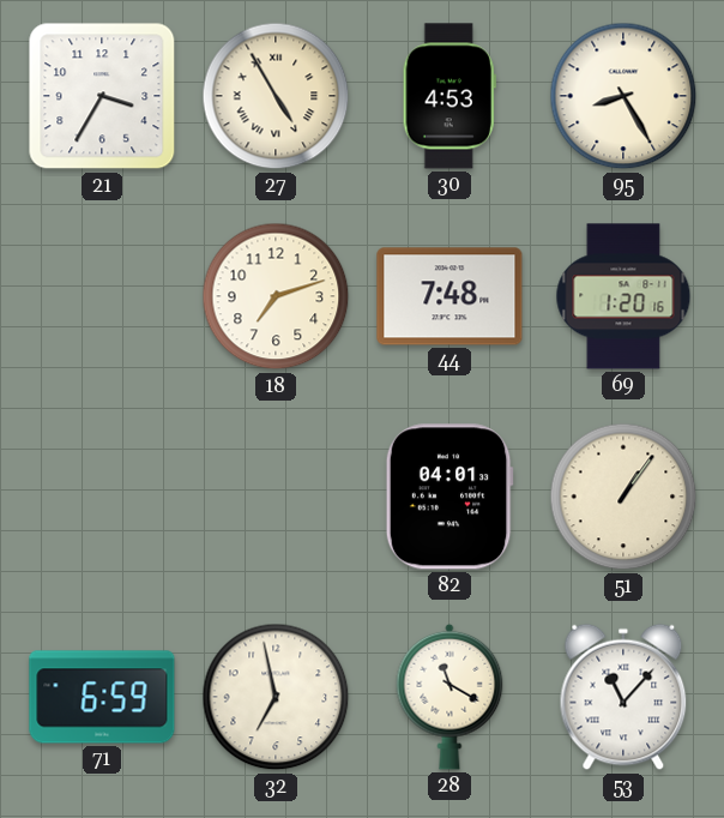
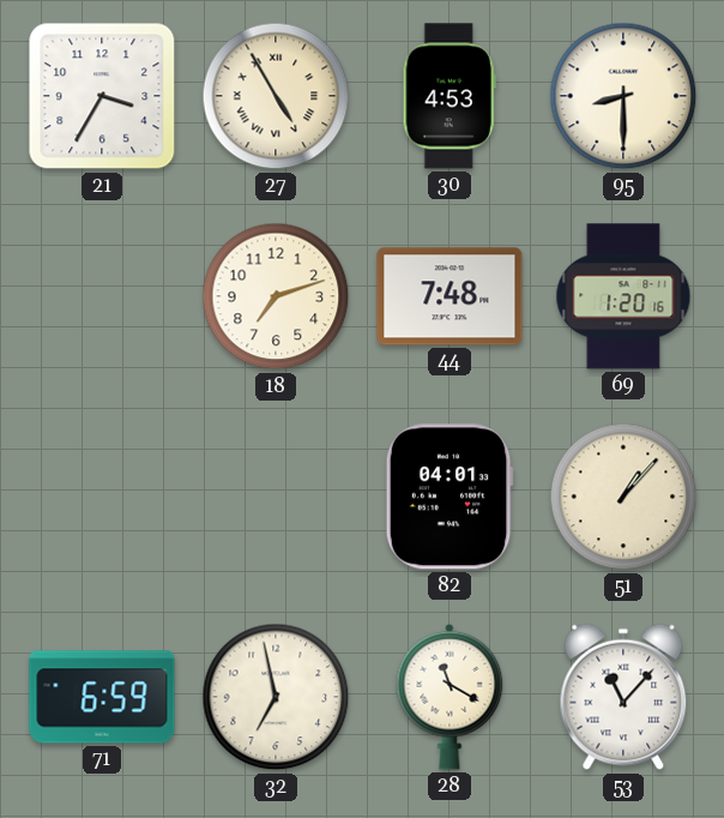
95: 8:25 -> 8:30
51: 1:06 -> 1:07
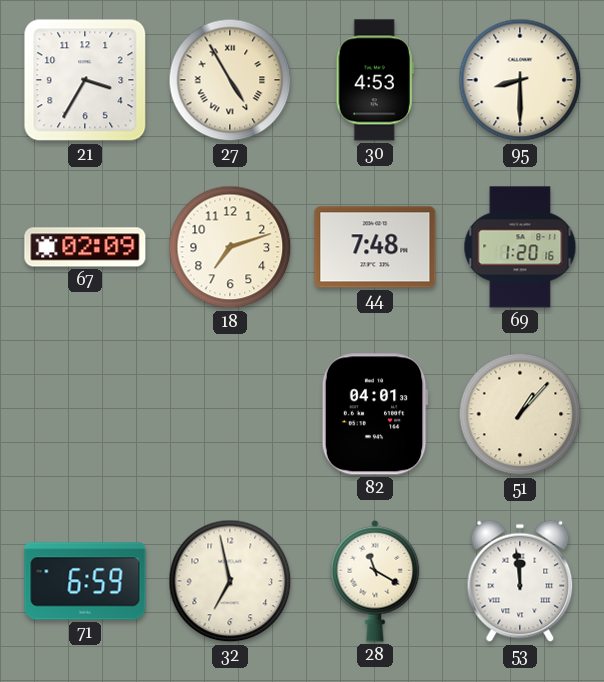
67: none -> 02:09
53: 11:07 -> 11:59
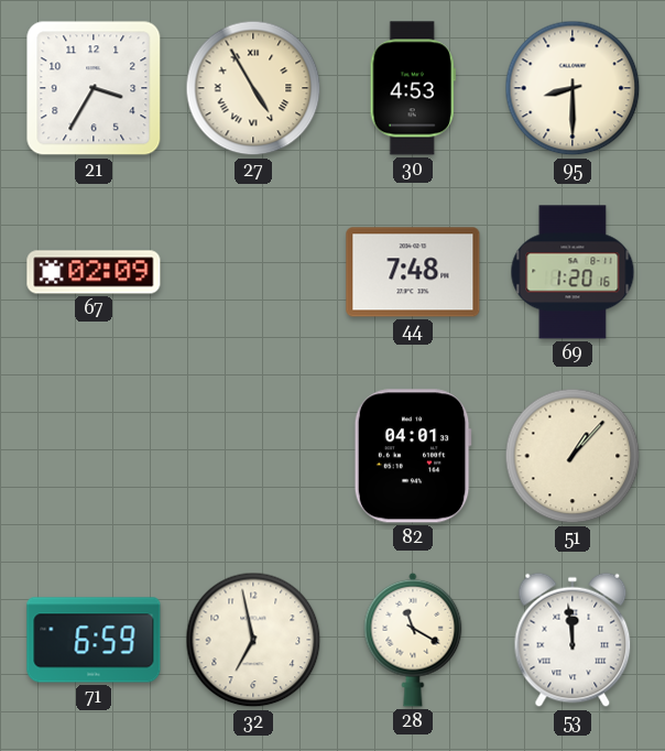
18: 7:12 -> none
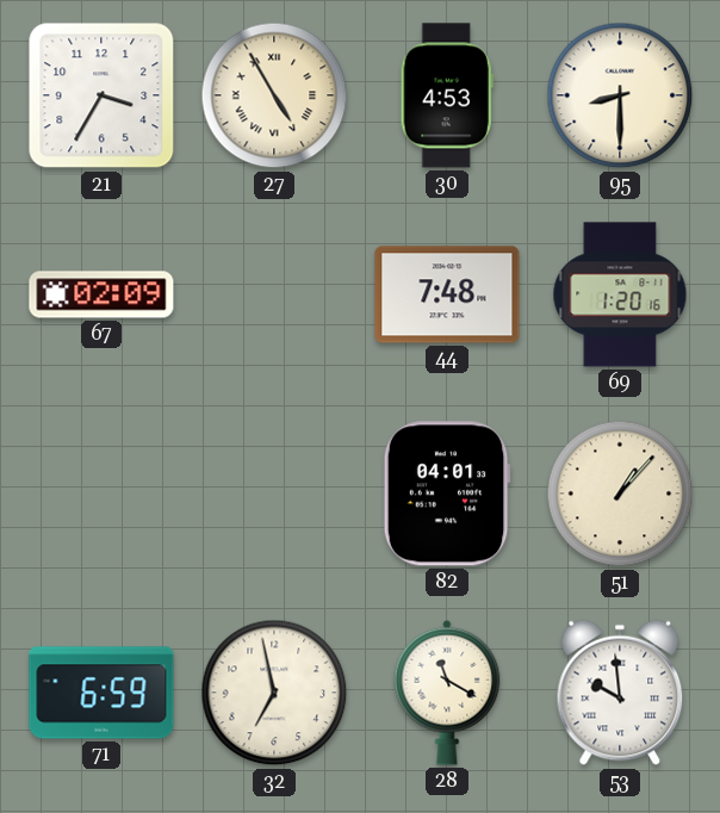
53: 11:59 -> 9:59
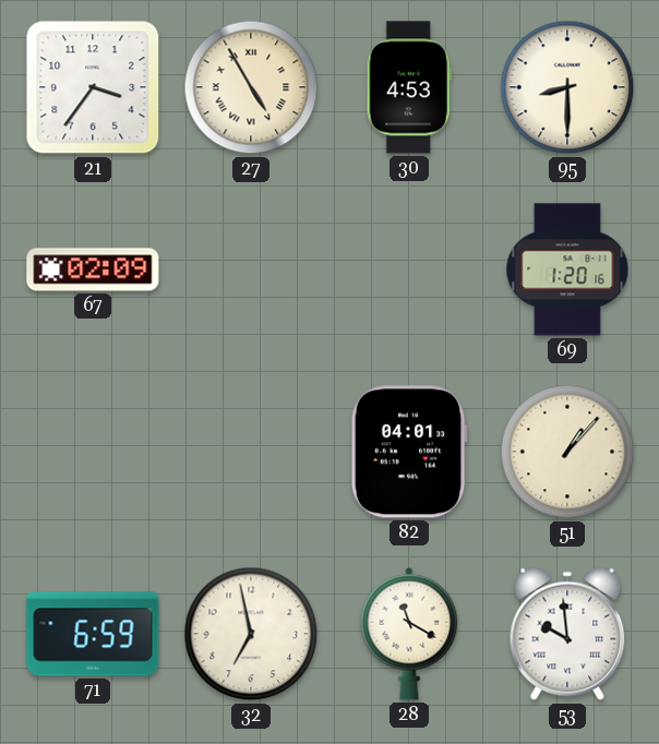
21: 3:35 -> 3:36
44: 7:48 -> none
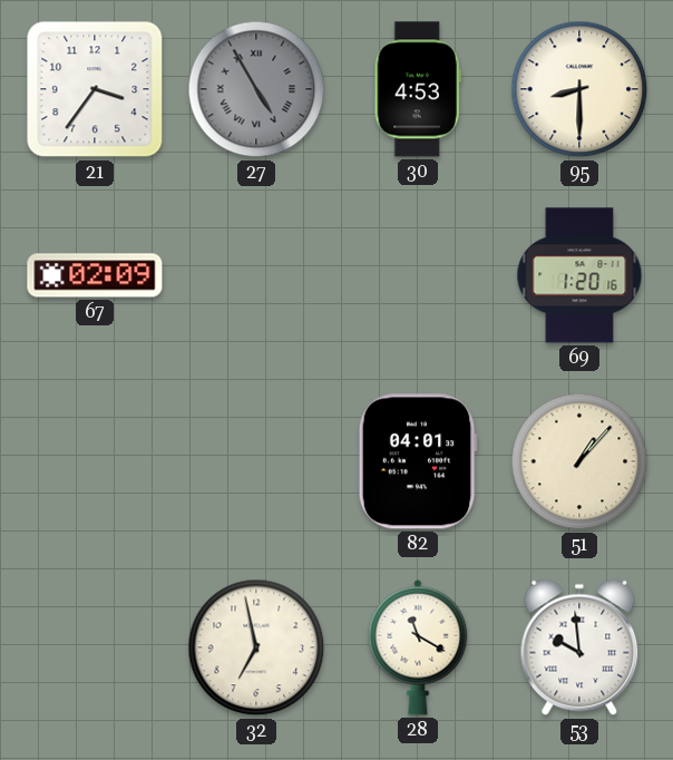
27 dial: cream -> grey
71: 6:59 -> none
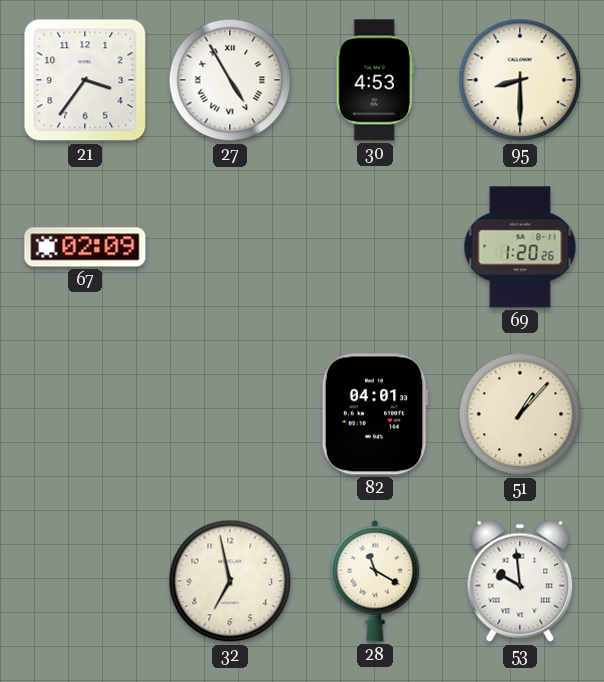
27 dial: grey -> white
69: 1:20:16 -> 1:20:26
